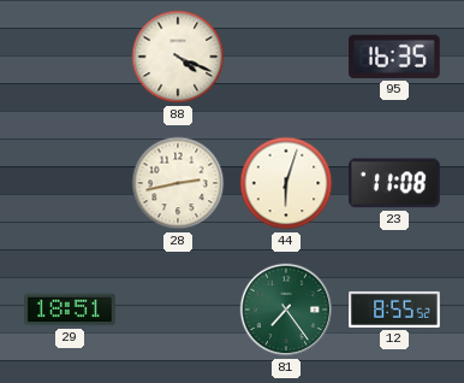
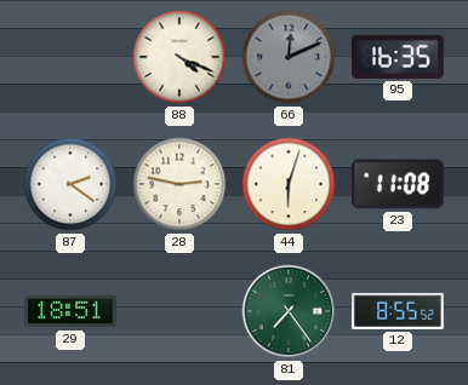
66: none -> 12:11
87: none -> 2:21
28: 2:43 -> 2:47
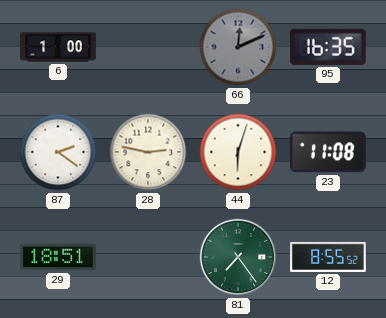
6: none -> 1:00
88: 4:19 -> none
